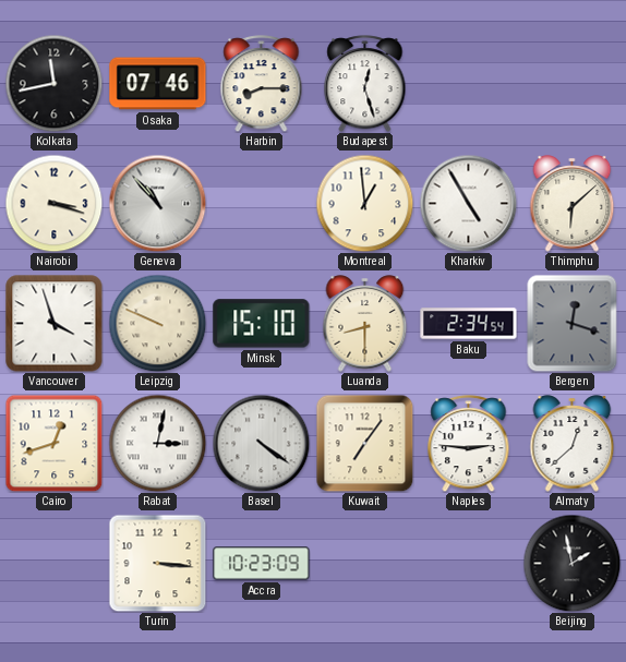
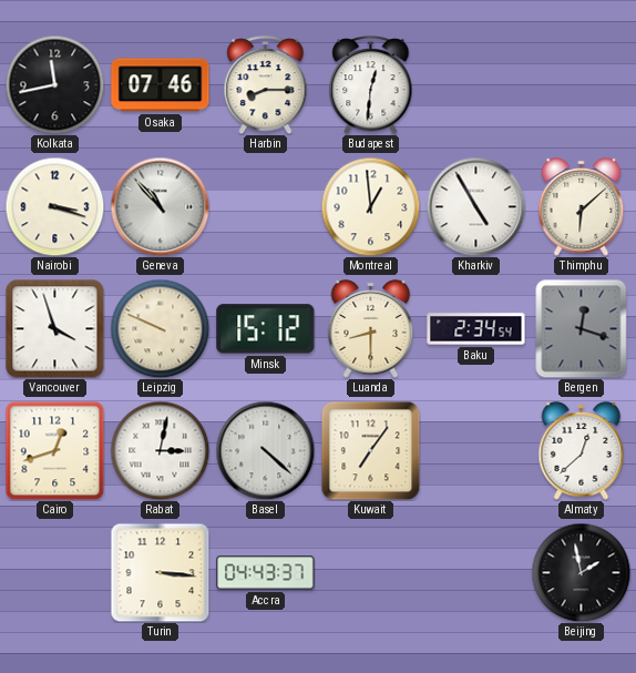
Budapest: 12:27 -> 12:31
Minsk: 15:10 -> 15:12
Basel: 4:21 -> 4:22
Naples: 2:46 -> none
Accra: 10:23 -> 04:43
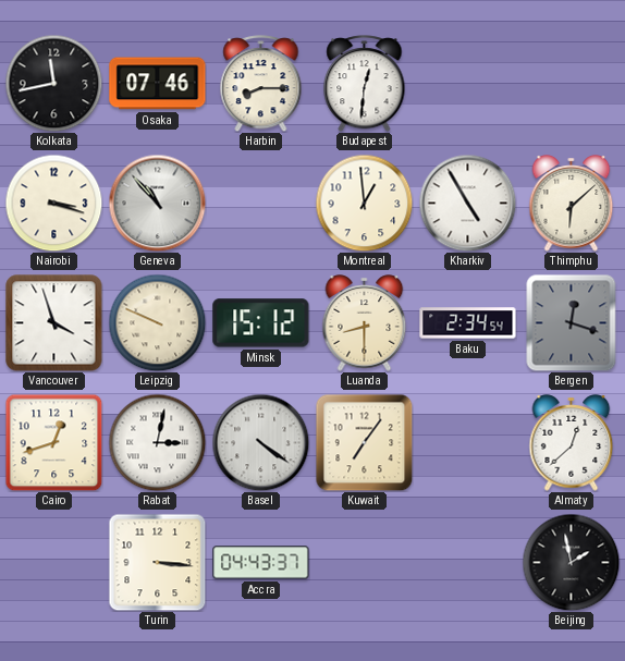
Basel: 4:22 -> 4:21
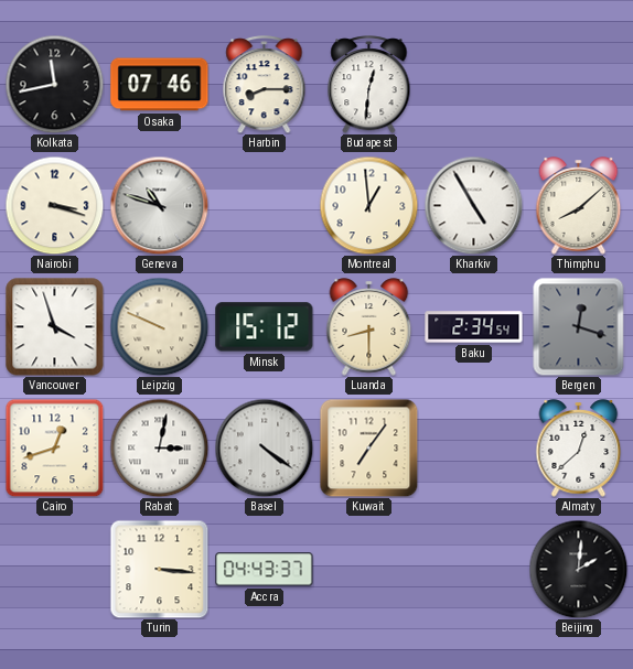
Geneva: 10:53 -> 10:48
Thimphu: 6:08 -> 8:08
Beijing: 1:58 -> 2:01
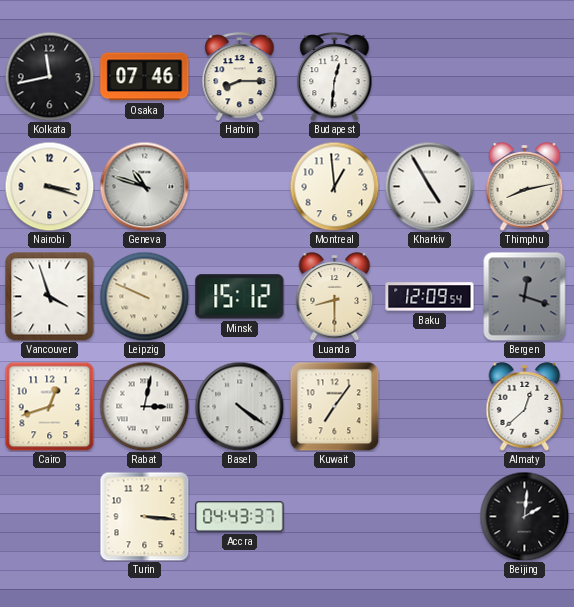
Thimphu: 8:08 -> 8:13
Baku: 2:34 -> 12:09
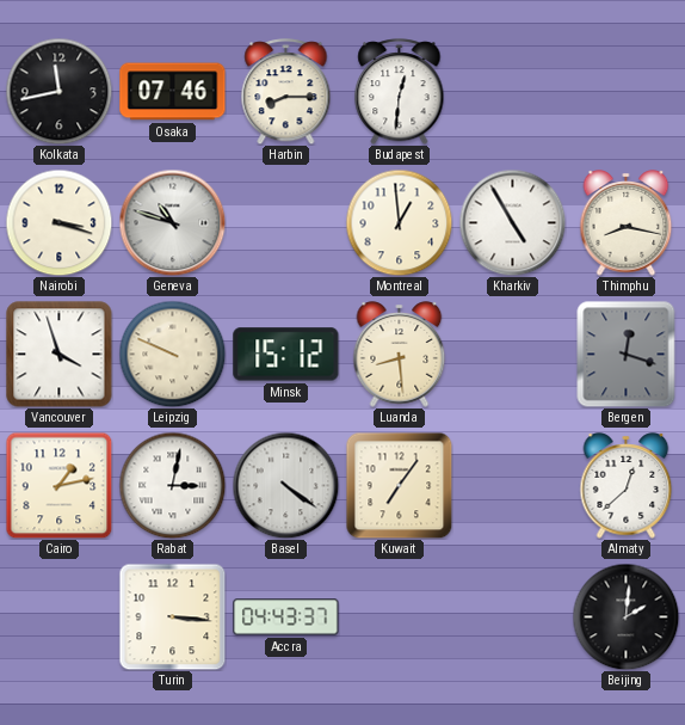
Thimphu: 8:13 -> 8:17
Luanda: 8:30 -> 8:29
Baku: 12:09 -> none
Cairo: 12:42 -> 1:13
